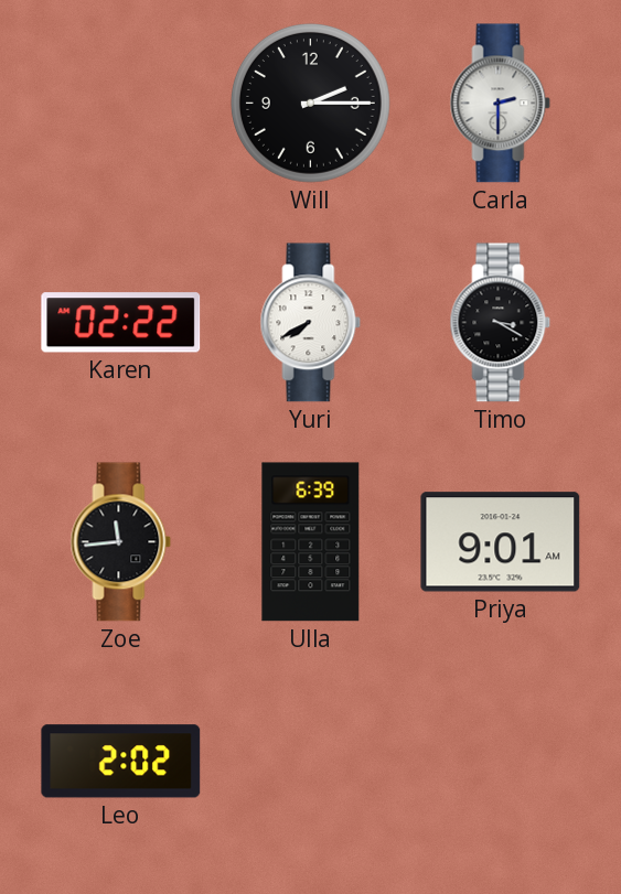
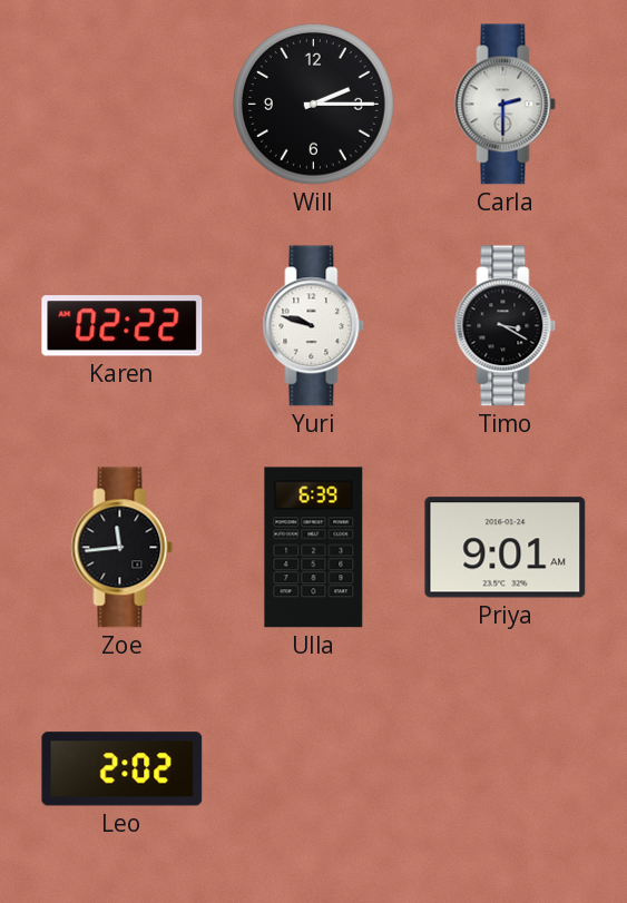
Yuri: 7:40 -> 9:48
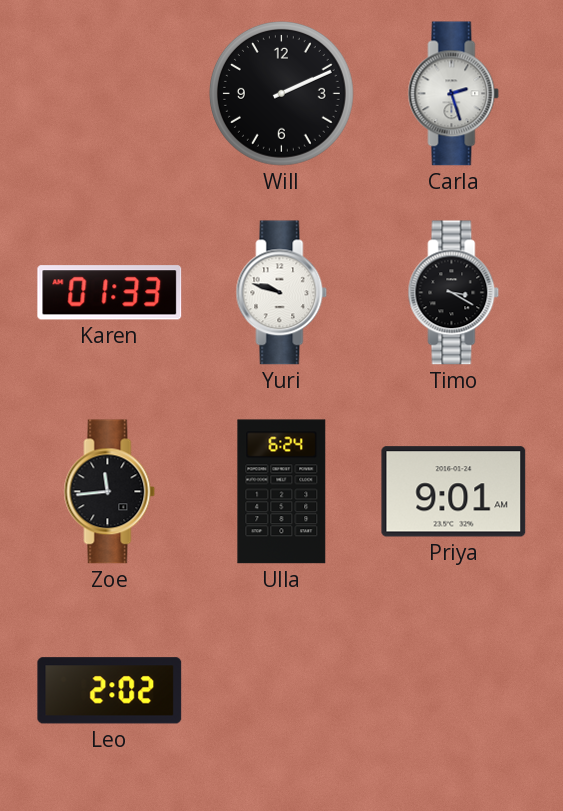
Will: 2:15 -> 2:11
Carla: 2:30 -> 2:27
Karen: 02:22 -> 01:33
Ulla: 6:39 -> 6:24
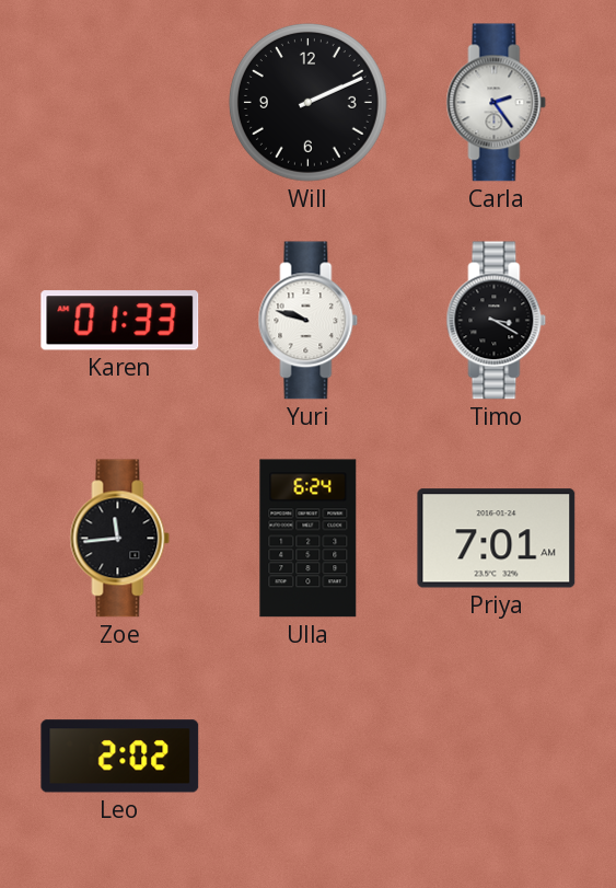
Carla: 2:27 -> 2:24
Priya: 9:01 -> 7:01
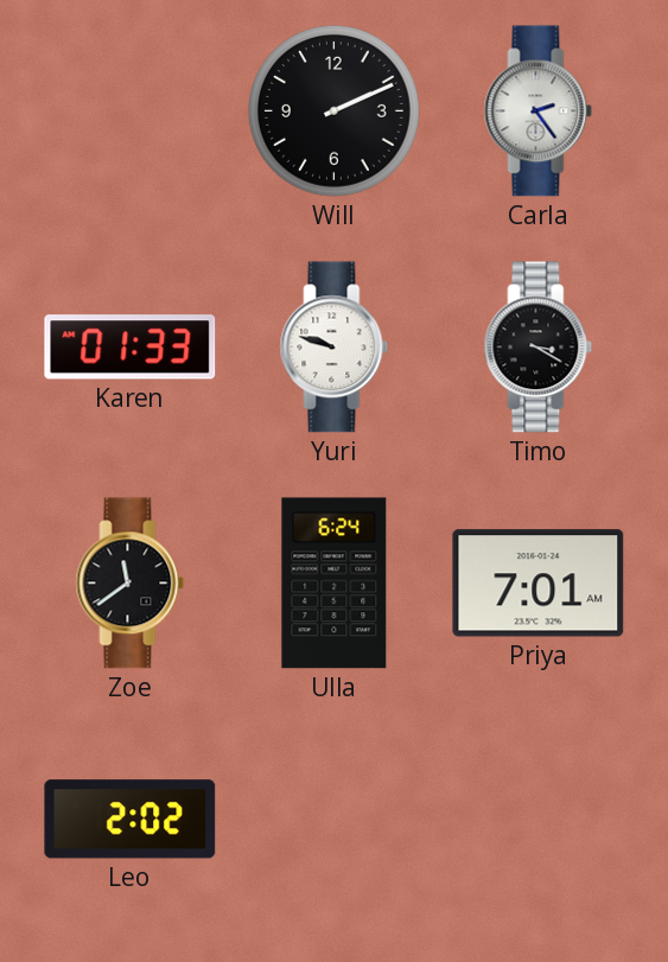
Zoe: 11:44 -> 11:39
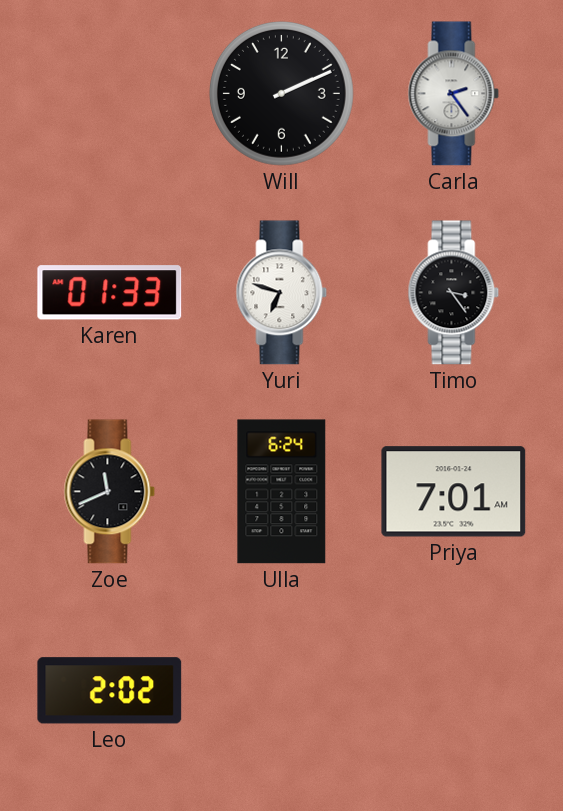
Yuri: 9:48 -> 6:48
Timo: 3:20 -> 3:24
Zoe: 11:39 -> 11:41
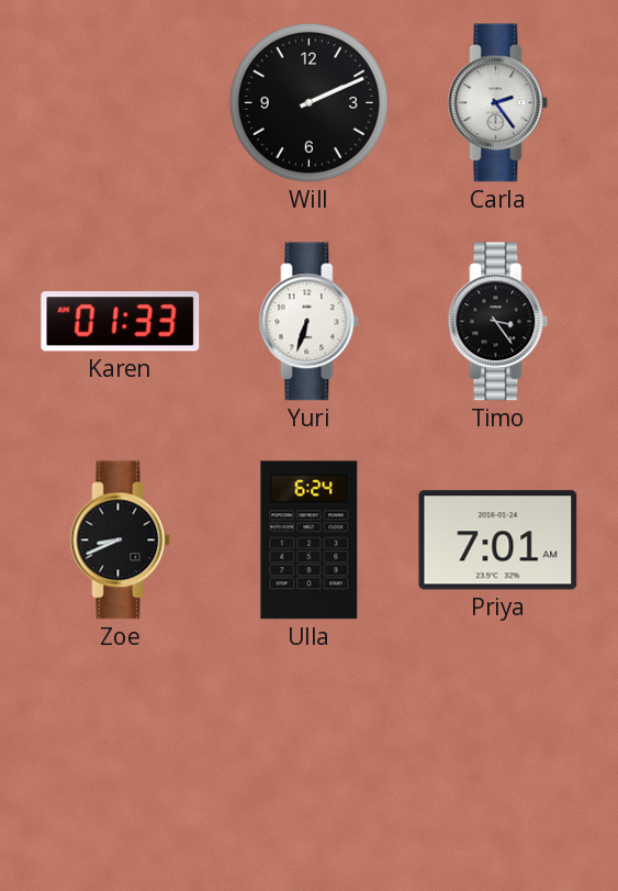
Yuri: 6:48 -> 6:33
Zoe: 11:41 -> 8:41
Leo: 2:02 -> none
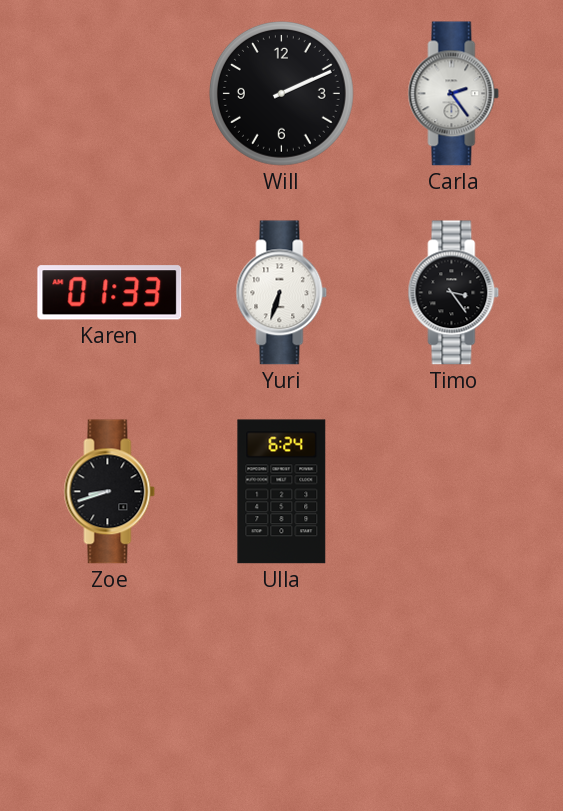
Zoe: 8:41 -> 8:42
Priya: 7:01 -> none
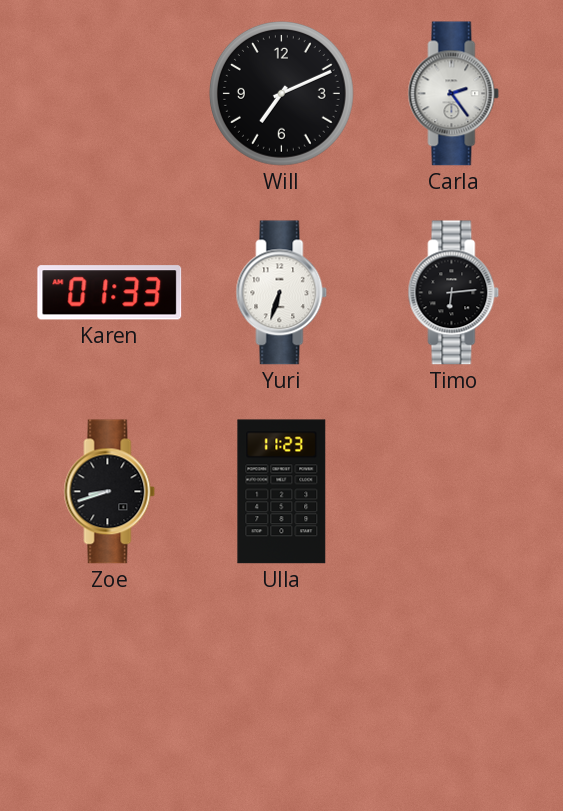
Will: 2:11 -> 7:11
Timo: 3:24 -> 6:14
Ulla: 6:24 -> 11:23
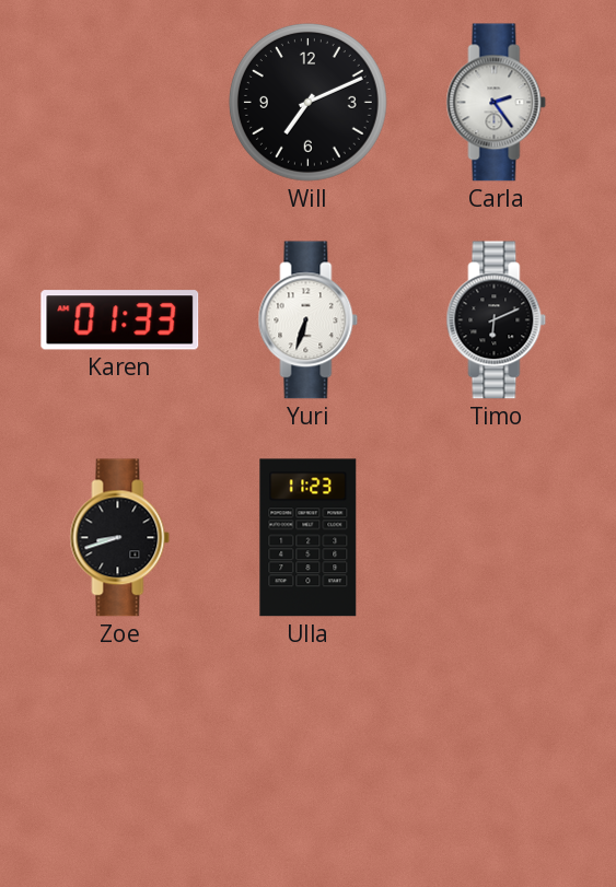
Timo: 6:14 -> 6:11
